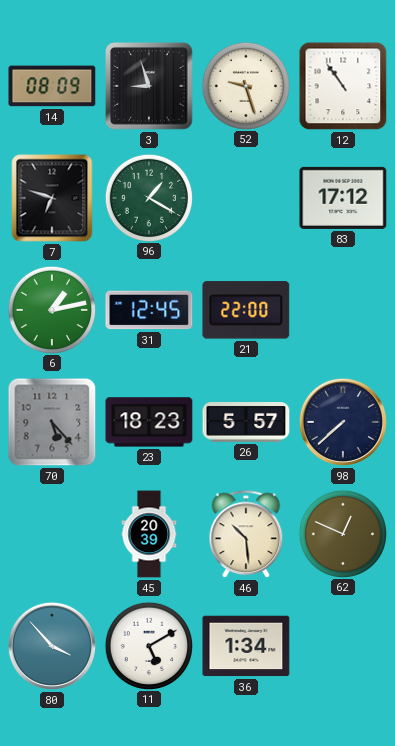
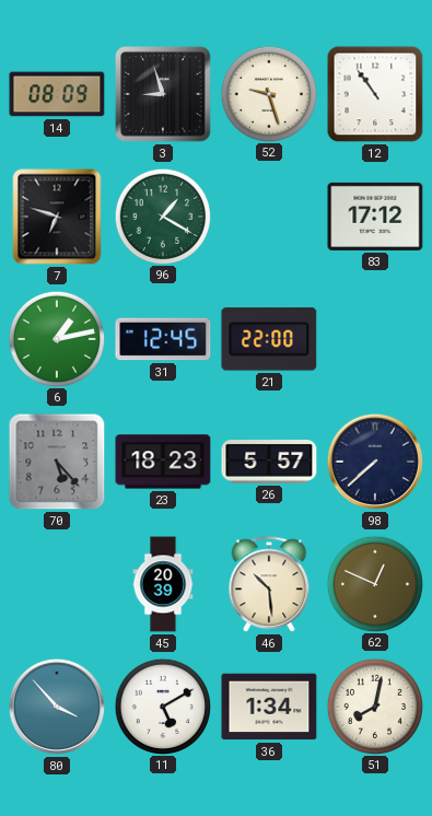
51: none -> 8:02
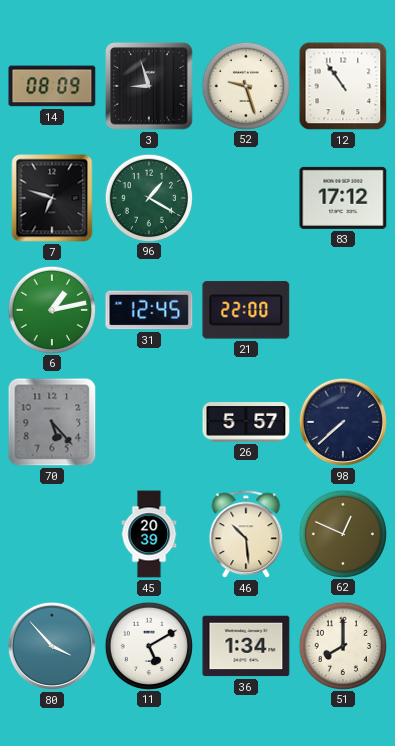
23: 18:23 -> none
51: 8:02 -> 8:00
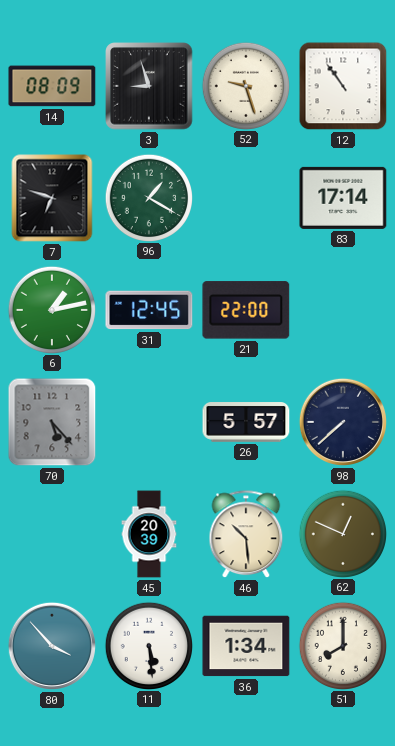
83: 17:12 -> 17:14
11: 5:10 -> 5:29
